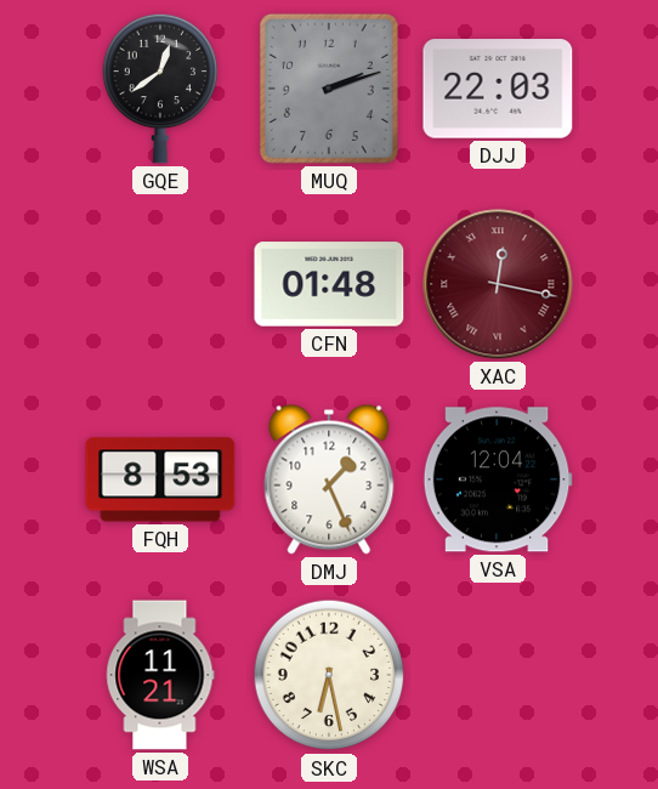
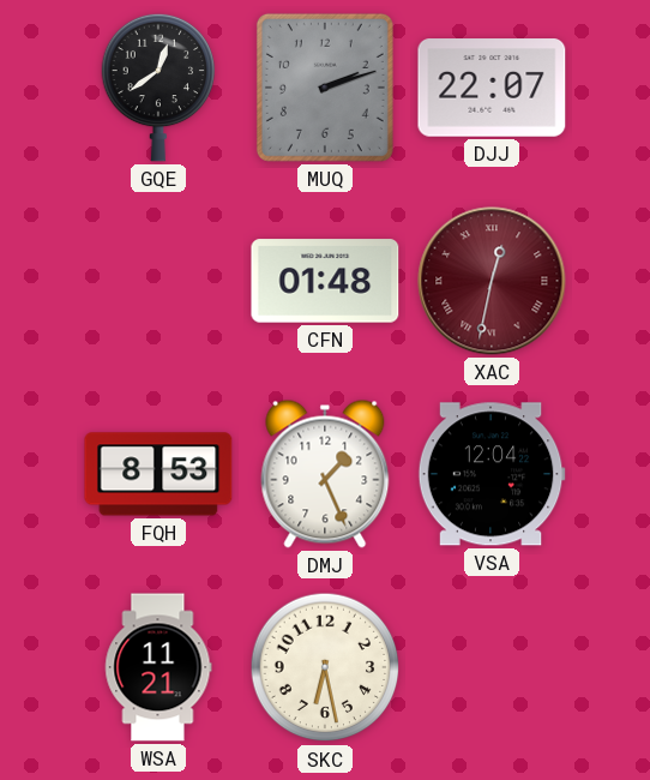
DJJ: 22:03 -> 22:07
XAC: 12:17 -> 12:32
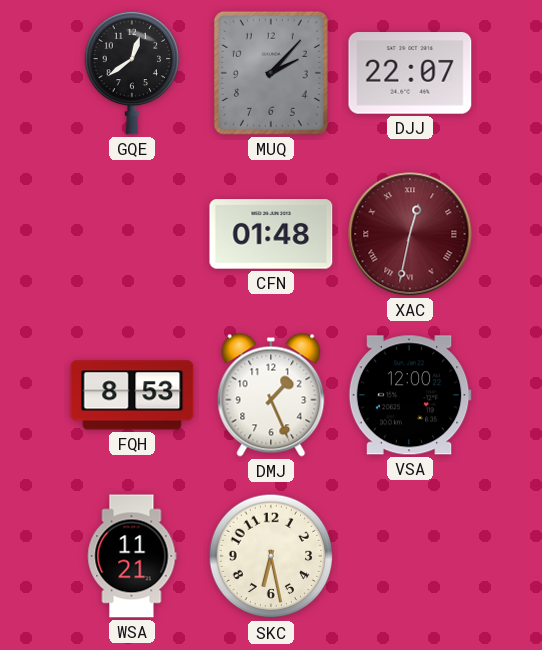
MUQ: 2:12 -> 2:07
VSA: 12:04 -> 12:00
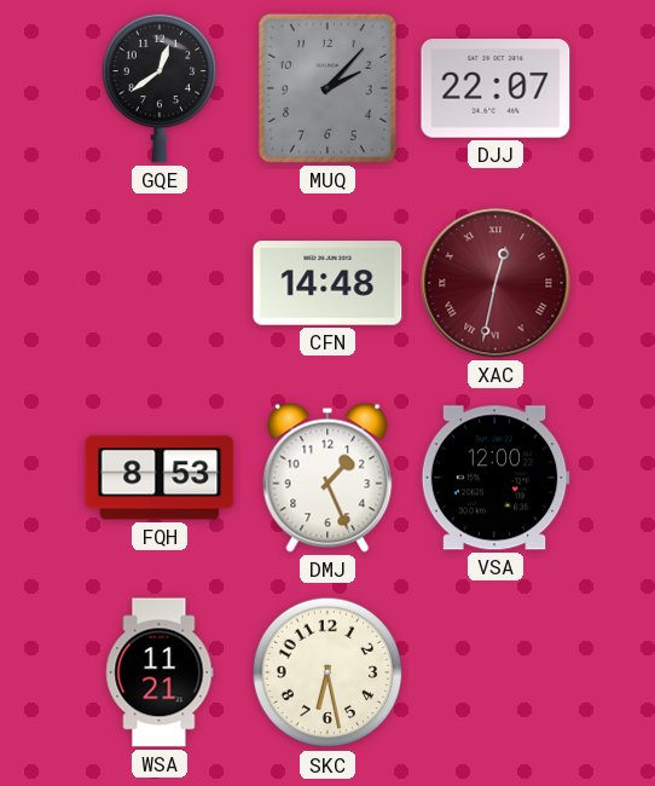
CFN: 01:48 -> 14:48
